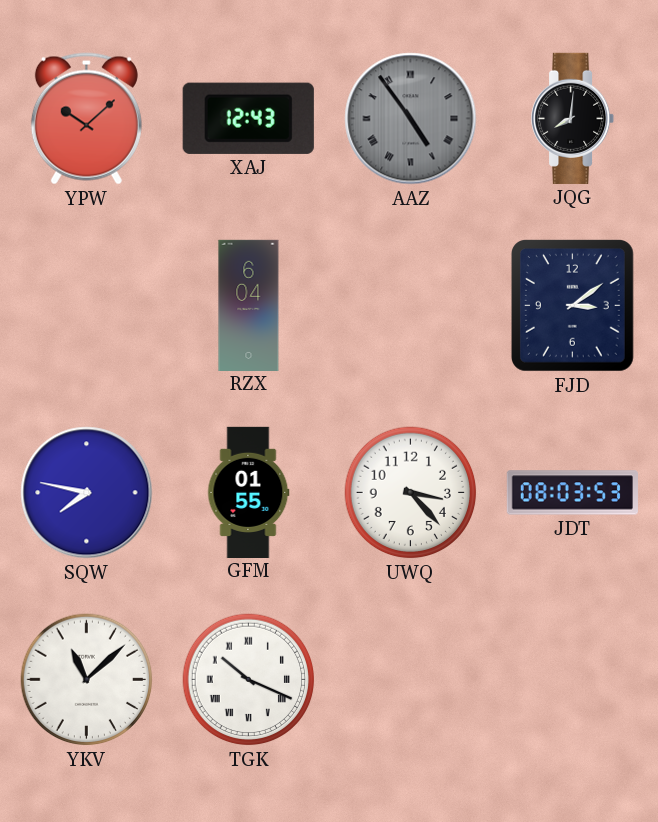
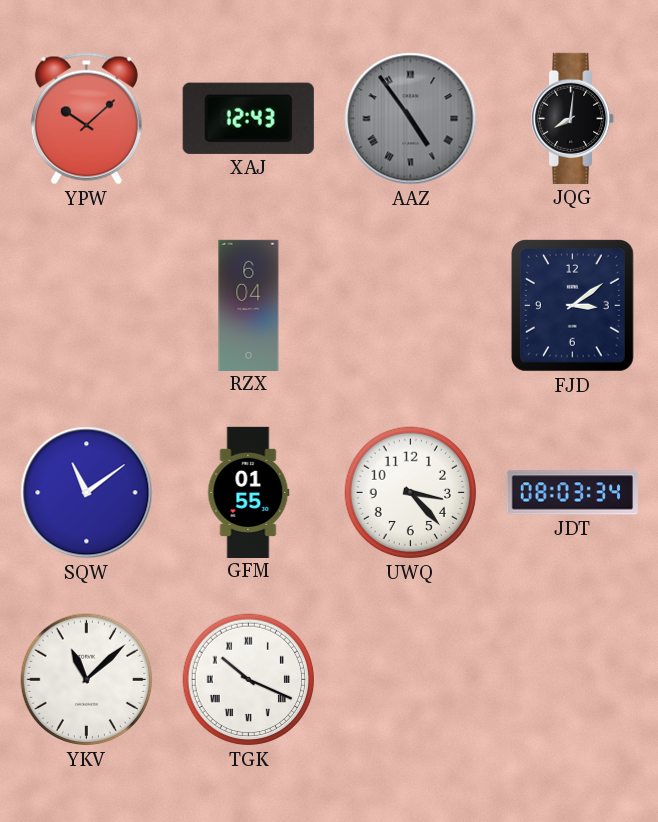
SQW: 7:47 -> 11:09
JDT: 08:03:53 -> 08:03:34
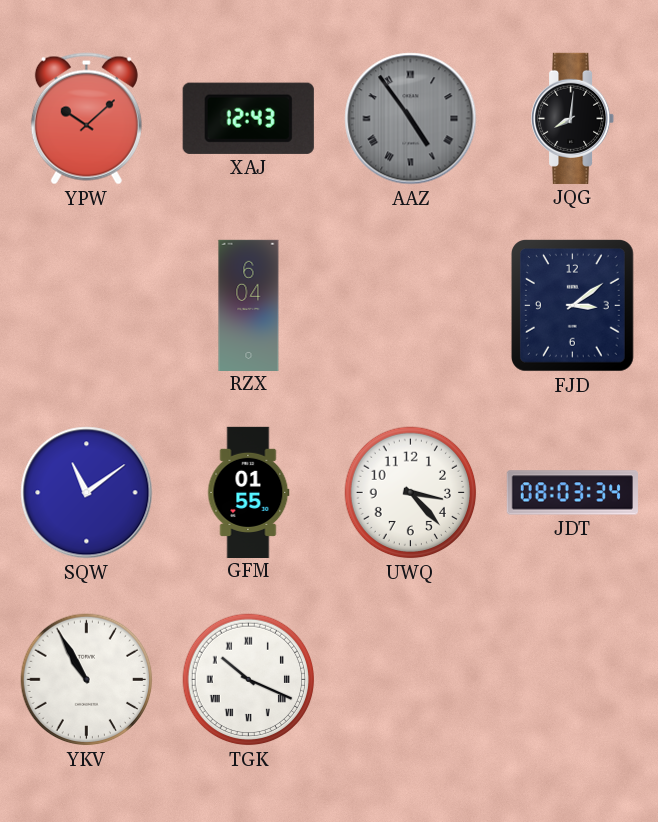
YKV: 11:08 -> 10:55
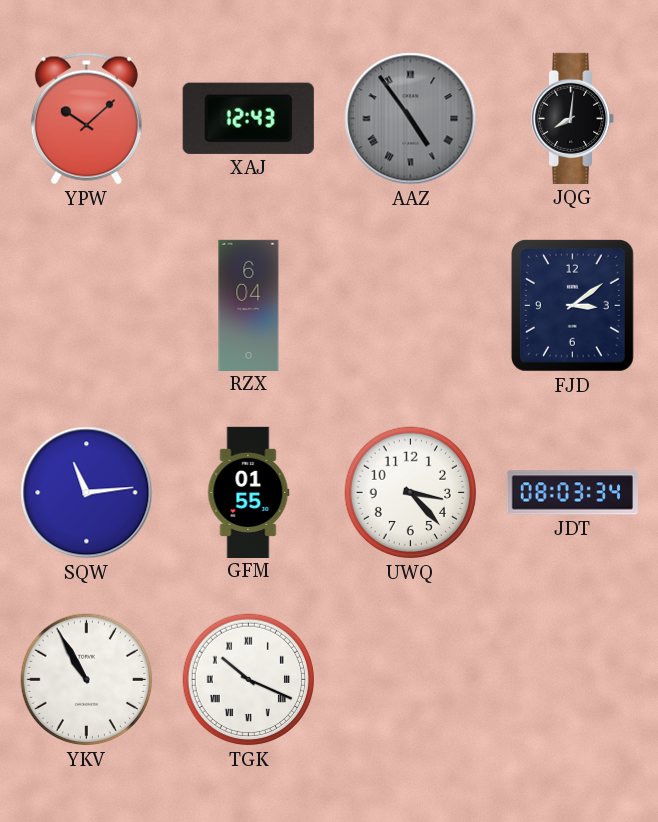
SQW: 11:09 -> 11:14
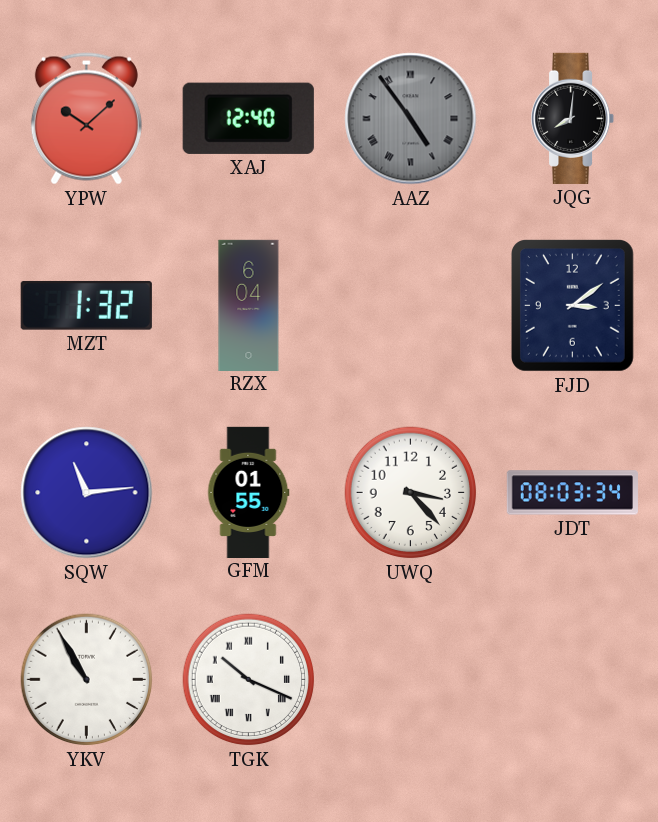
XAJ: 12:43 -> 12:40
MZT: none -> 1:32
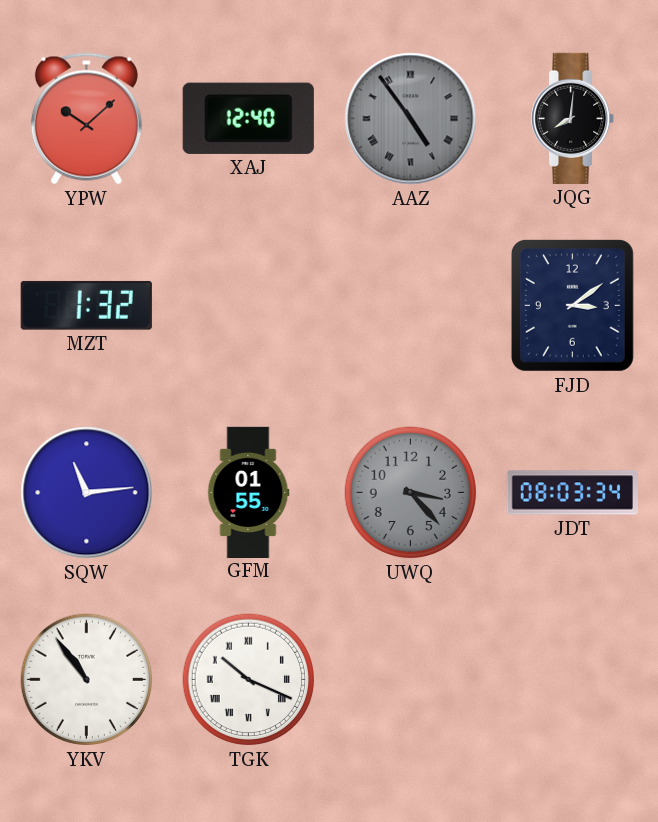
RZX: 6:04 -> none
UWQ dial: white -> grey
YKV: 10:55 -> 10:54
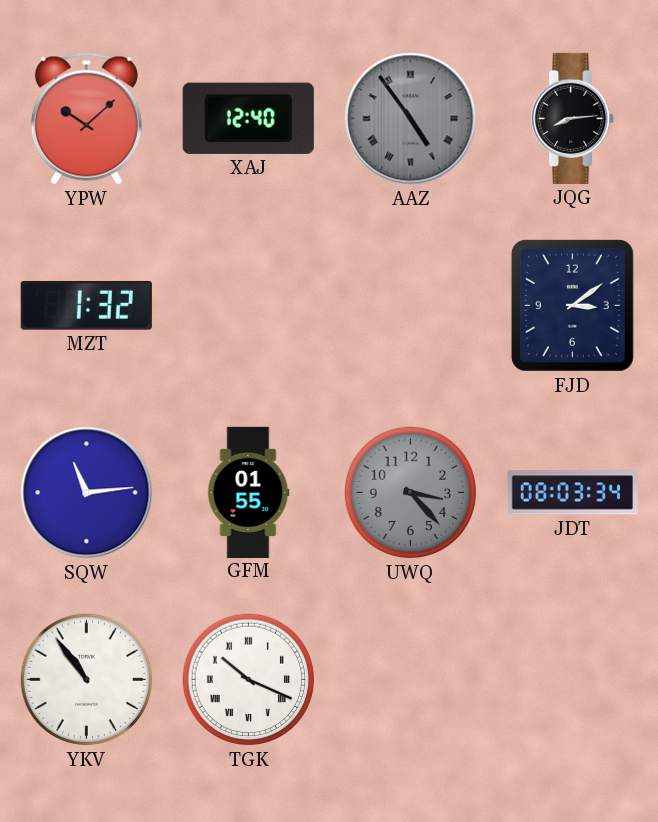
JQG: 8:01 -> 8:14
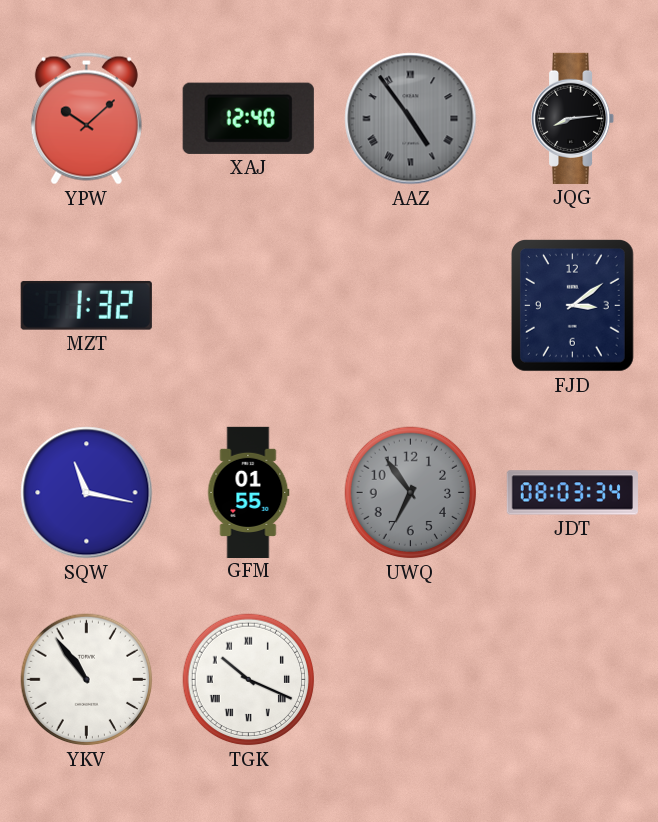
SQW: 11:14 -> 11:17
UWQ: 3:23 -> 6:54
